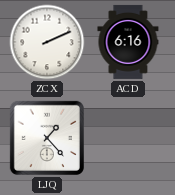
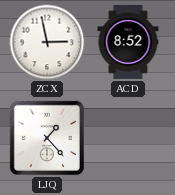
ZCX: 2:11 -> 2:58
ACD: 6:16 -> 8:52
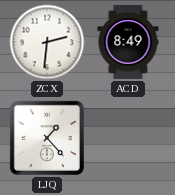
ZCX: 2:58 -> 2:31
ACD: 8:52 -> 8:49
